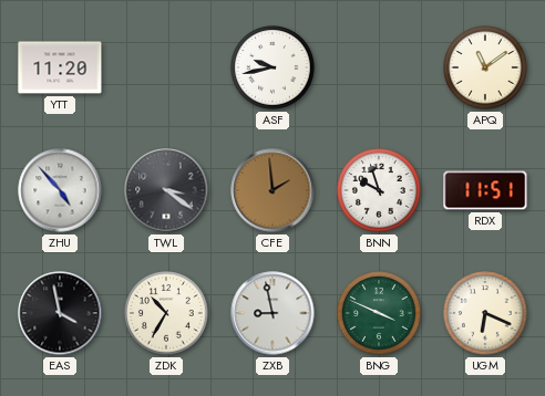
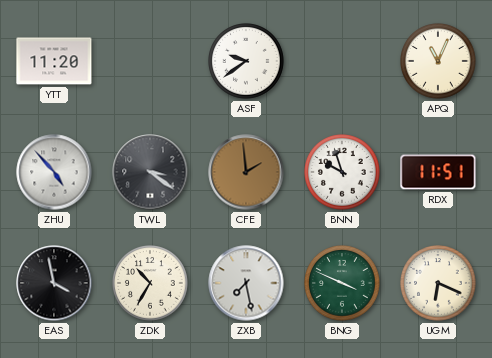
ASF: 9:43 -> 9:39
APQ: 11:09 -> 11:04
ZXB: 8:58 -> 7:28
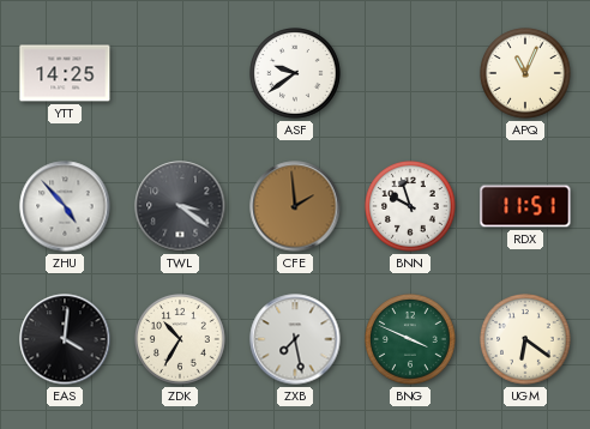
YTT: 11:20 -> 14:25
EAS: 3:58 -> 4:01
UGM: 6:19 -> 6:21
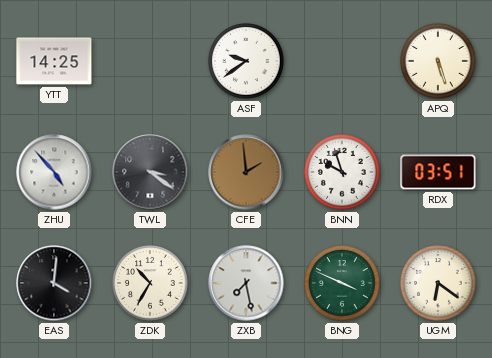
APQ: 11:04 -> 5:27
RDX: 11:51 -> 03:51
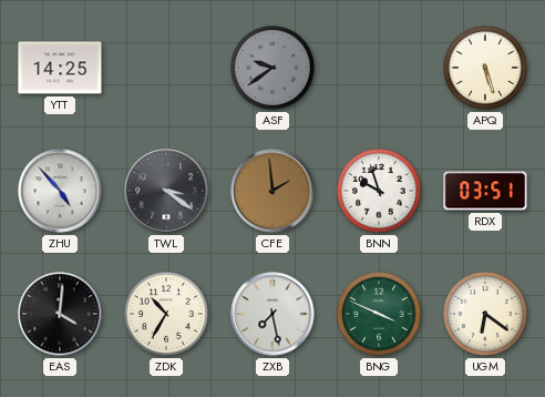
ASF dial: white -> grey
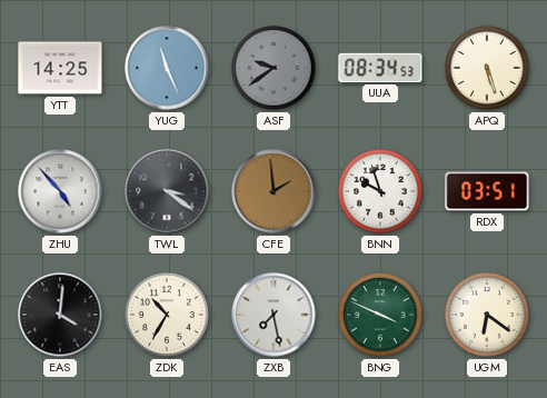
YUG: none -> 11:26
UUA: none -> 08:34
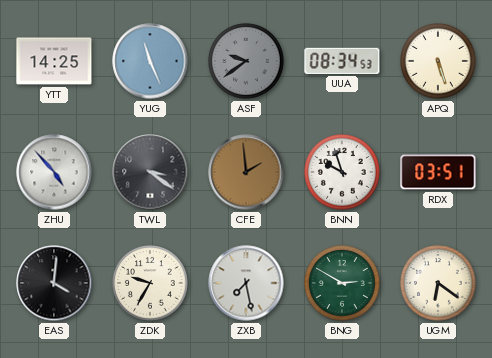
ZDK: 10:35 -> 9:35
BNG: 3:49 -> 2:50
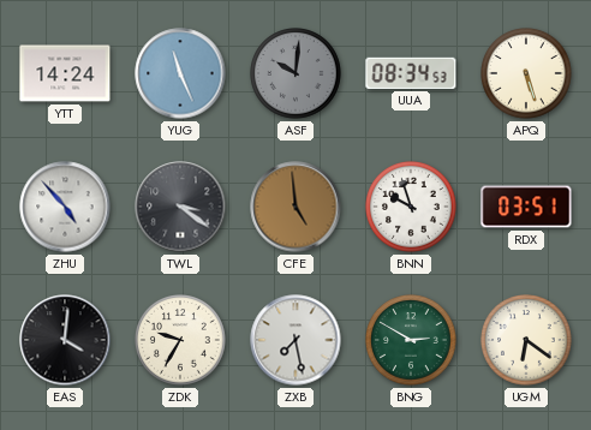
YTT: 14:25 -> 14:24
ASF: 9:39 -> 10:01
CFE: 1:59 -> 4:59
